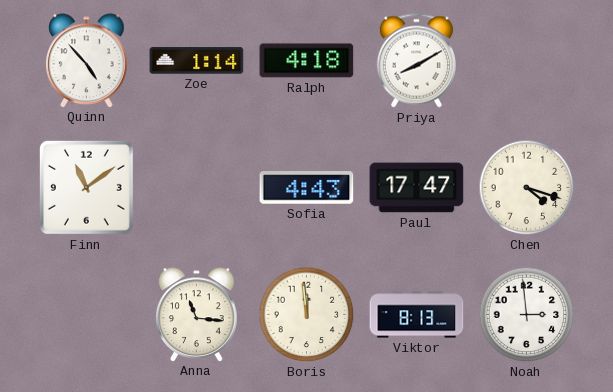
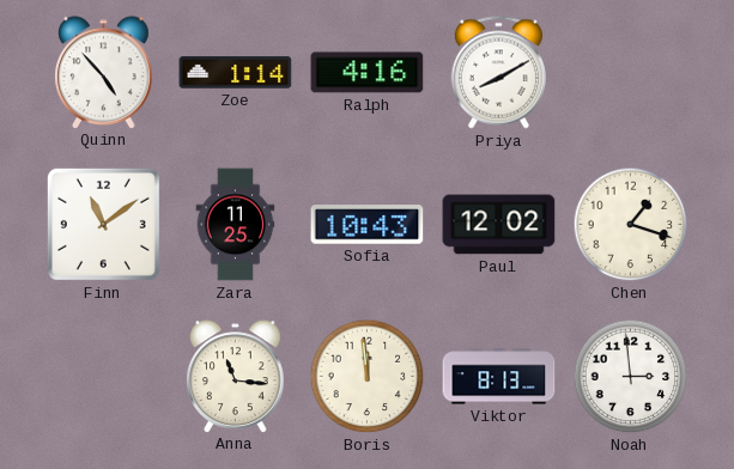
Ralph: 4:18 -> 4:16
Zara: none -> 11:25
Sofia: 4:43 -> 10:43
Paul: 17:47 -> 12:02
Chen: 4:18 -> 1:18
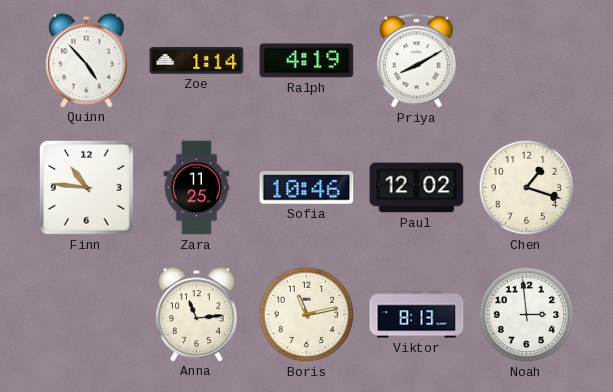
Ralph: 4:16 -> 4:19
Finn: 11:09 -> 10:46
Sofia: 10:43 -> 10:46
Anna: 11:16 -> 11:14
Boris: 11:59 -> 11:13
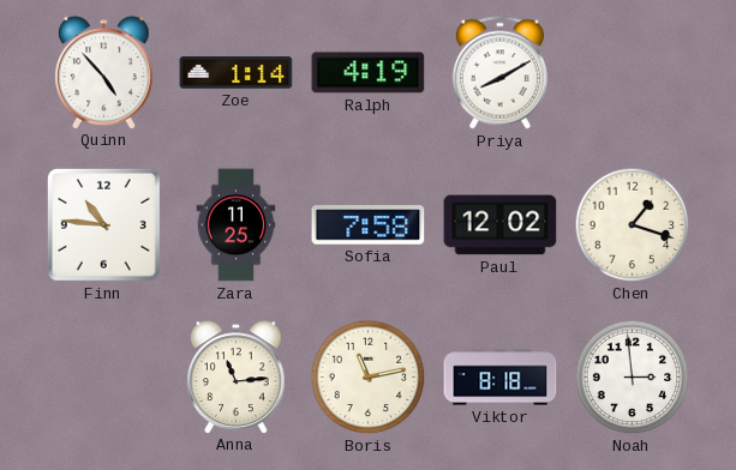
Sofia: 10:46 -> 7:58
Viktor: 8:13 -> 8:18
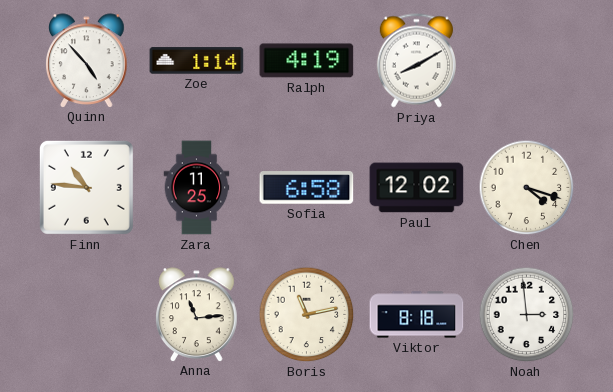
Sofia: 7:58 -> 6:58
Chen: 1:18 -> 4:18
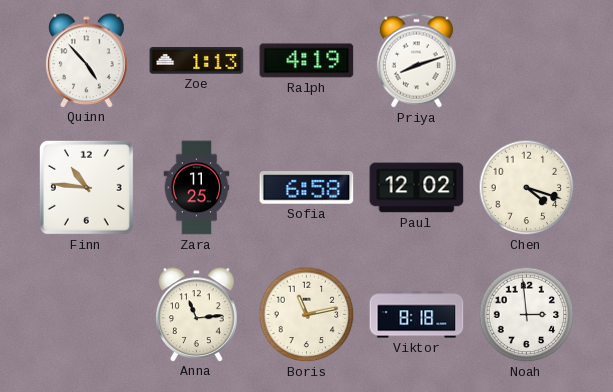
Zoe: 1:14 -> 1:13
Priya: 8:10 -> 8:12
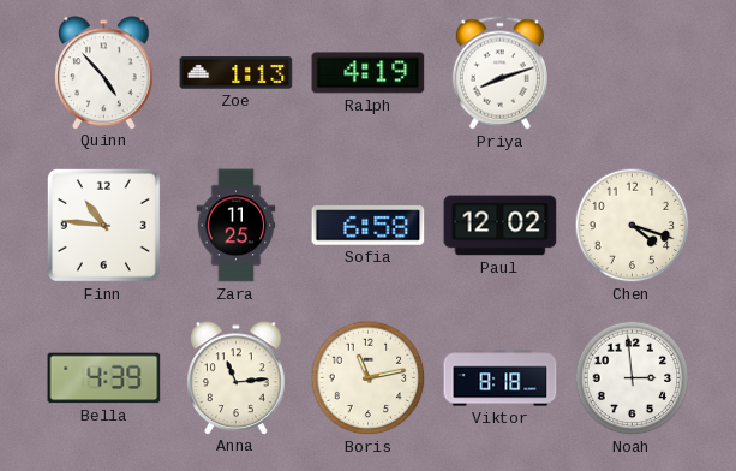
Bella: none -> 4:39
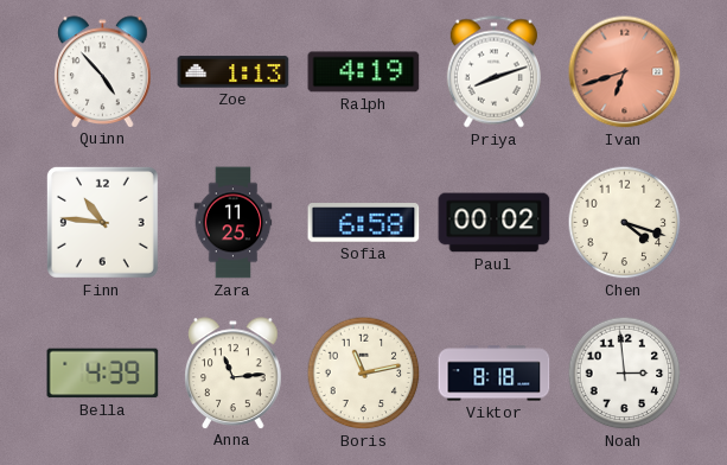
Ivan: none -> 6:42
Paul: 12:02 -> 00:02
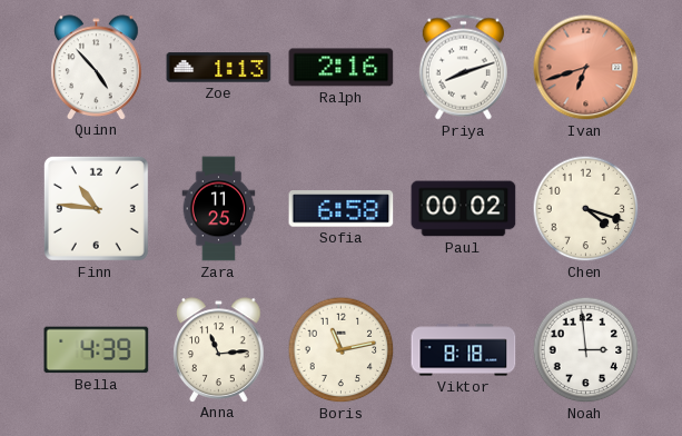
Ralph: 4:19 -> 2:16
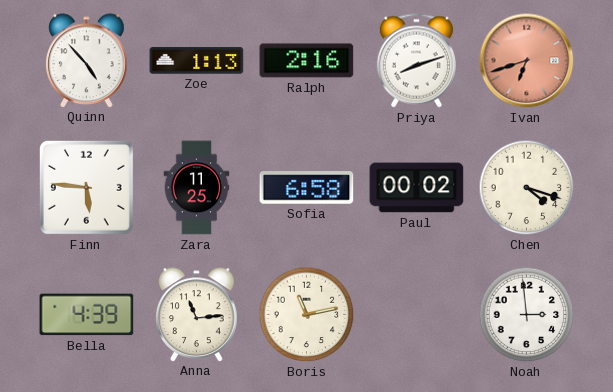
Finn: 10:46 -> 5:46
Viktor: 8:18 -> none
